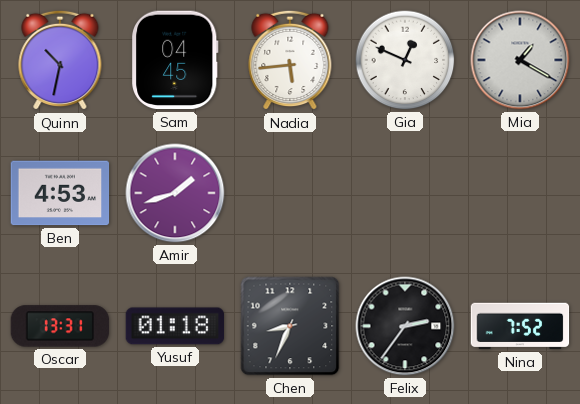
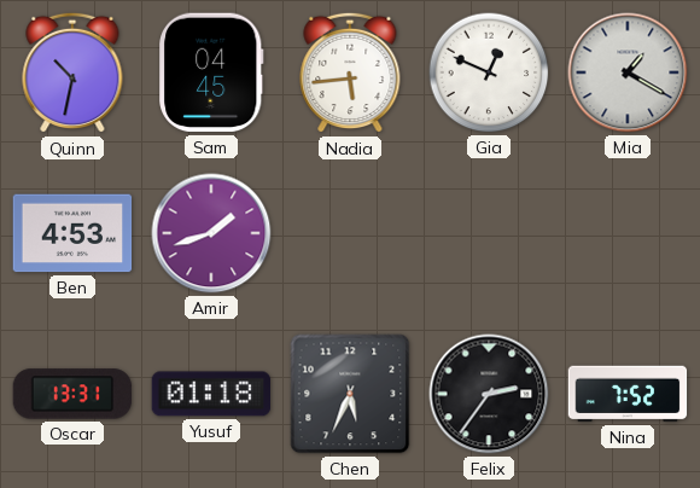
Chen: 8:34 -> 5:34
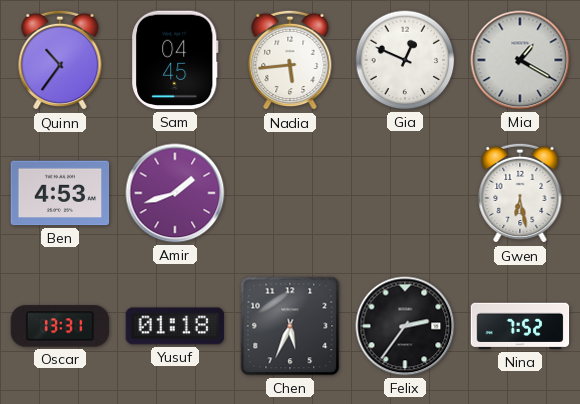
Quinn: 10:32 -> 10:36
Gwen: none -> 6:28
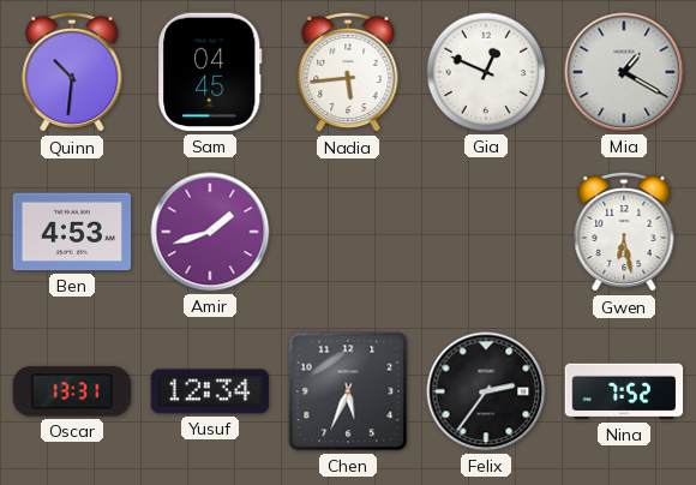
Quinn: 10:36 -> 10:31
Yusuf: 01:18 -> 12:34
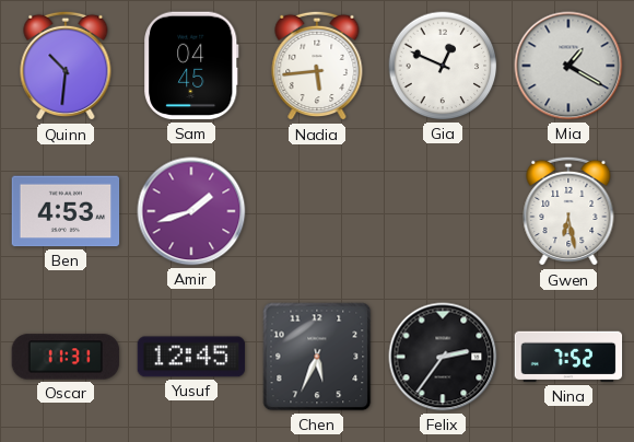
Oscar: 13:31 -> 11:31
Yusuf: 12:34 -> 12:45
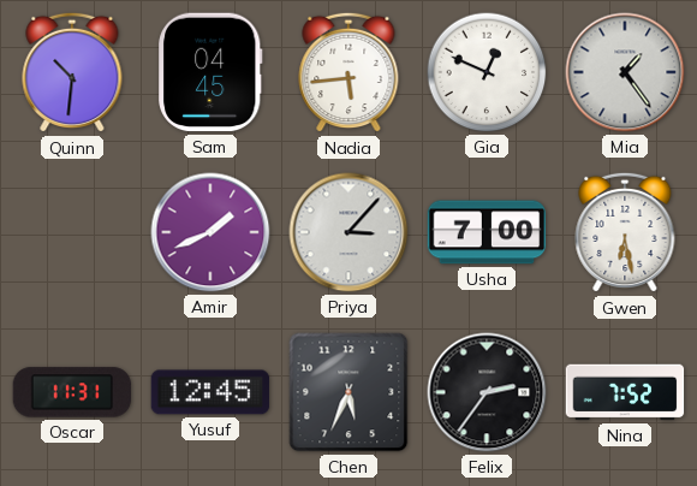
Mia: 1:20 -> 1:24
Ben: 4:53 -> none
Amir: 1:42 -> 1:41
Priya: none -> 3:07
Usha: none -> 7:00
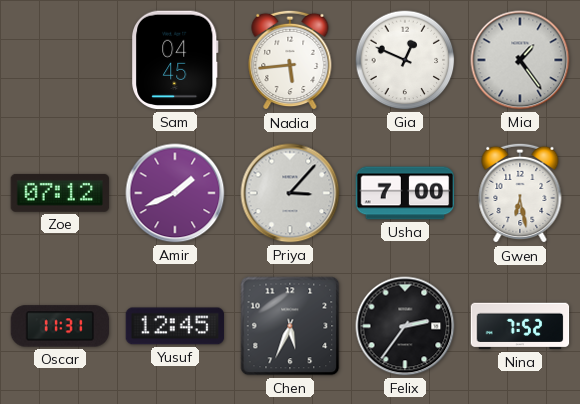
Quinn: 10:31 -> none
Zoe: none -> 07:12
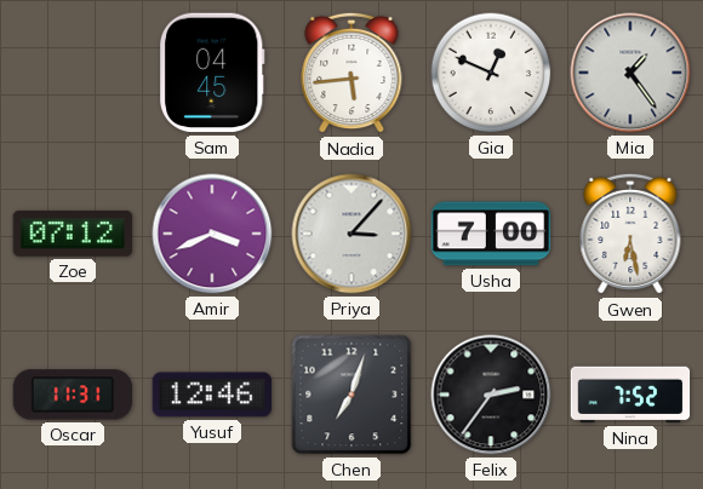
Amir: 1:41 -> 3:41
Yusuf: 12:45 -> 12:46
Chen: 5:34 -> 7:03
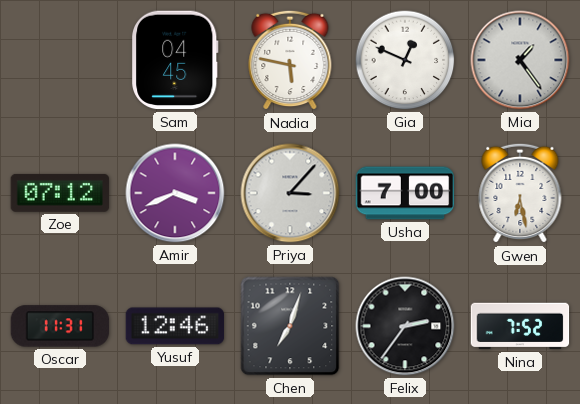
Nadia: 5:44 -> 5:47
